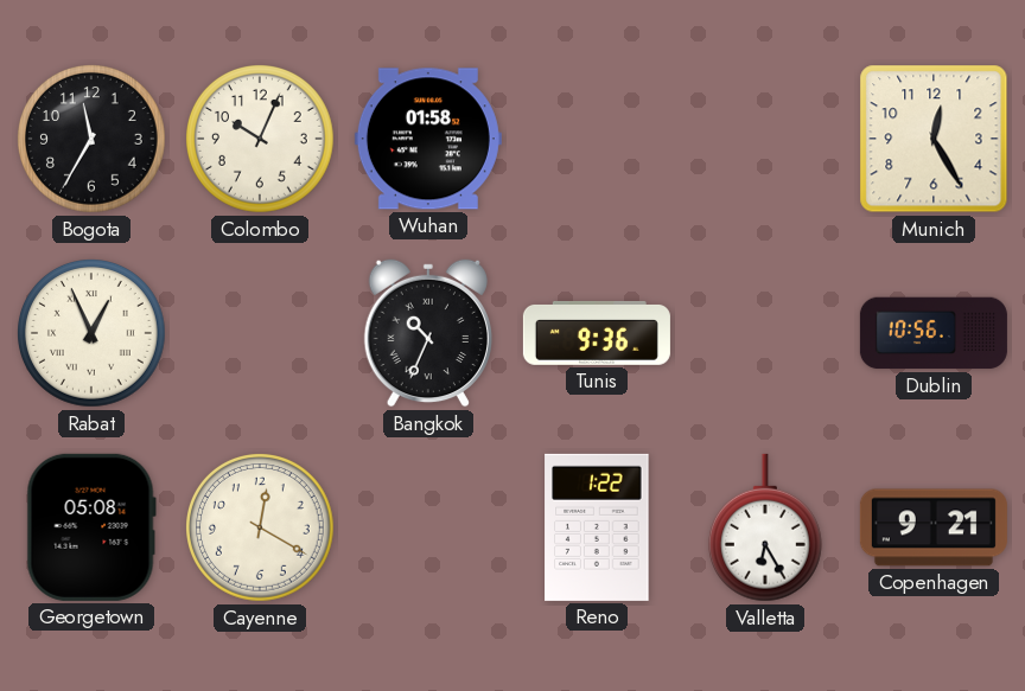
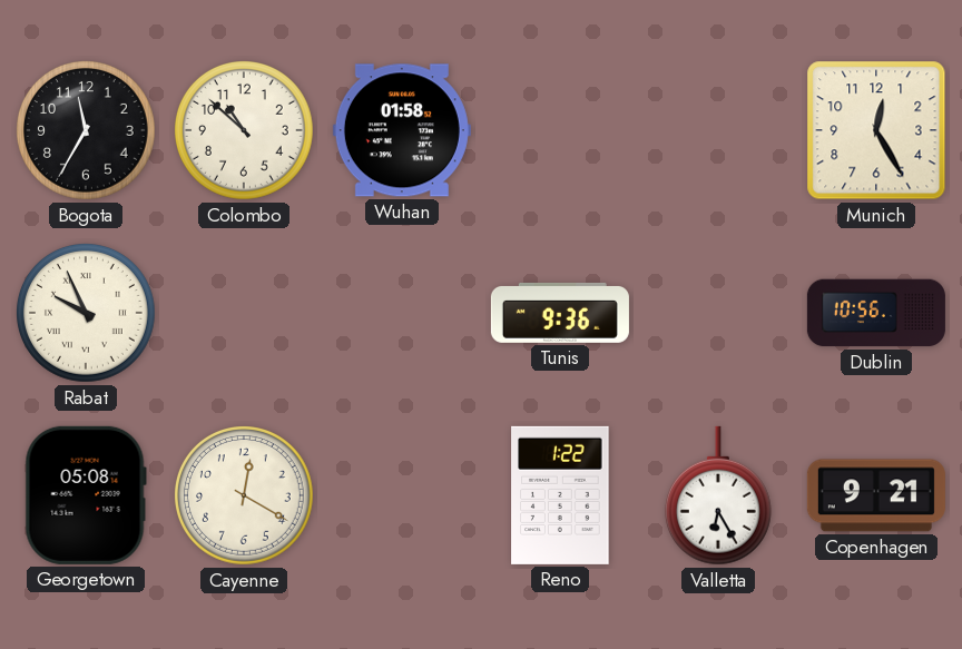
Colombo: 10:04 -> 10:52
Rabat: 12:56 -> 9:56
Bangkok: 10:34 -> none
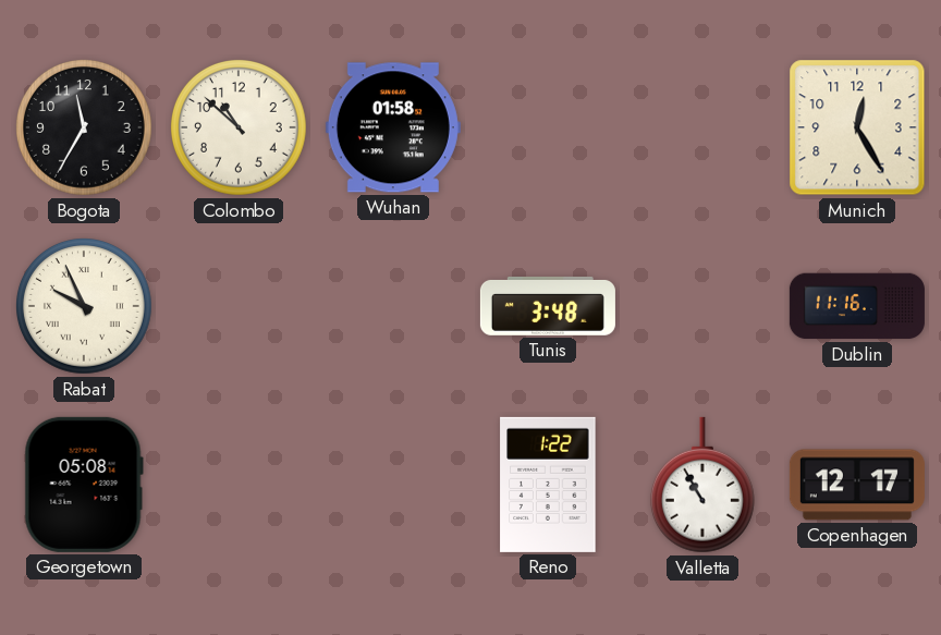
Tunis: 9:36 -> 3:48
Dublin: 10:56 -> 11:16
Cayenne: 12:20 -> none
Valletta: 6:25 -> 10:55
Copenhagen: 9:21 -> 12:17
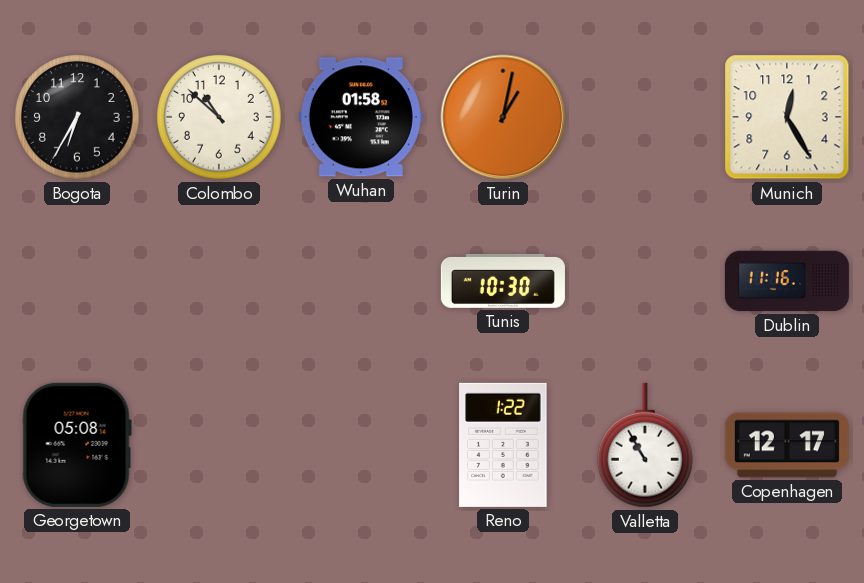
Bogota: 11:35 -> 6:35
Turin: none -> 1:02
Rabat: 9:56 -> none
Tunis: 3:48 -> 10:30
